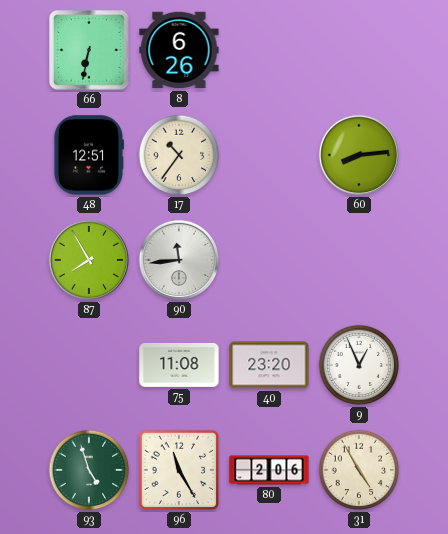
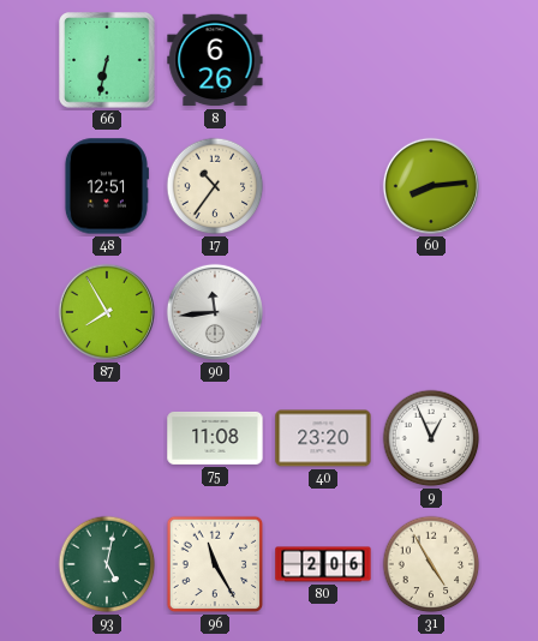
93: 4:57 -> 5:02
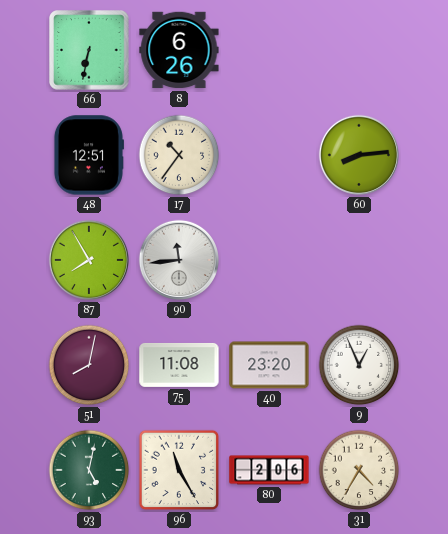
51: none -> 8:02
31: 4:55 -> 4:35
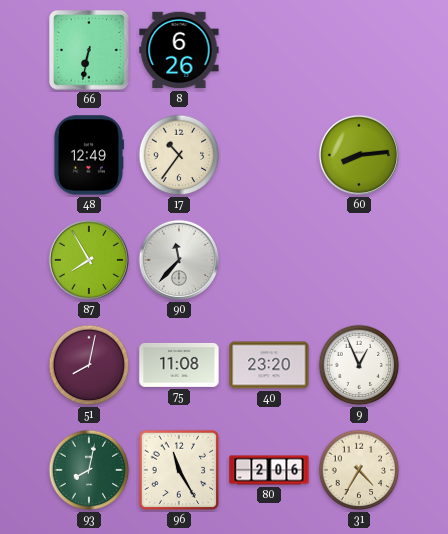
48: 12:51 -> 12:49
90: 11:44 -> 11:37
93: 5:02 -> 8:02
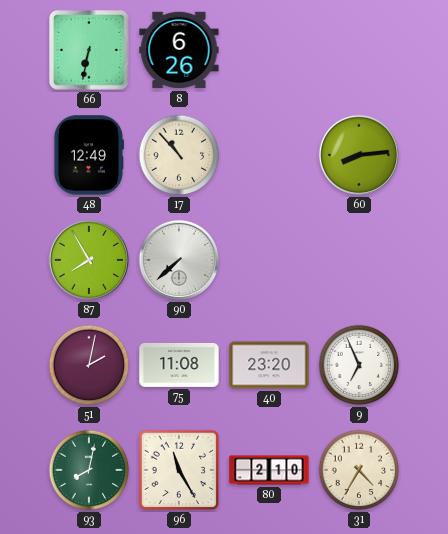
17: 10:36 -> 10:53
90: 11:37 -> 7:38
51: 8:02 -> 2:02
9: 12:56 -> 6:56
80: 2:06 -> 2:10
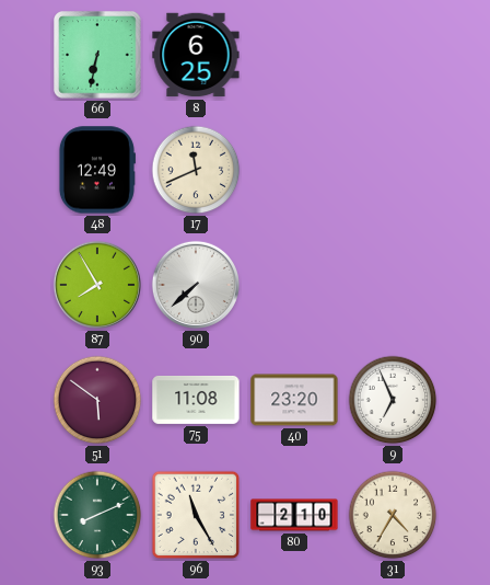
8: 6:26 -> 6:25
17: 10:53 -> 11:41
60: 8:14 -> none
51: 2:02 -> 5:51
93: 8:02 -> 8:11
